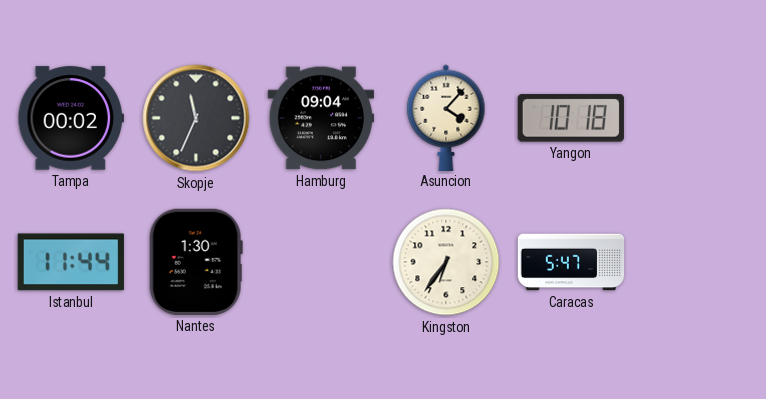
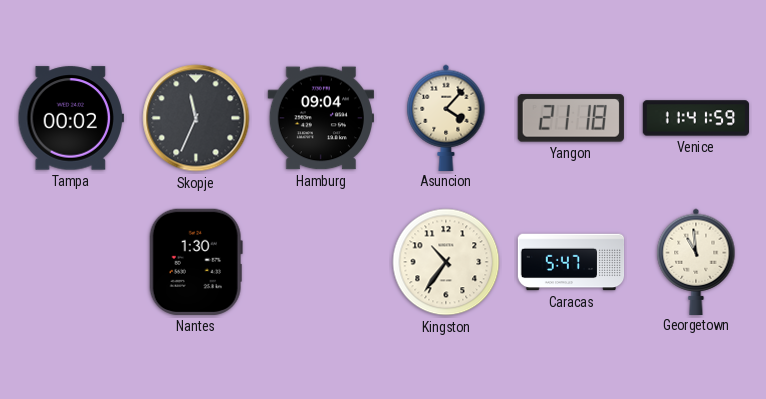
Yangon: 10:18 -> 21:18
Venice: none -> 11:41
Istanbul: 11:44 -> none
Kingston: 6:36 -> 10:36
Georgetown: none -> 10:59
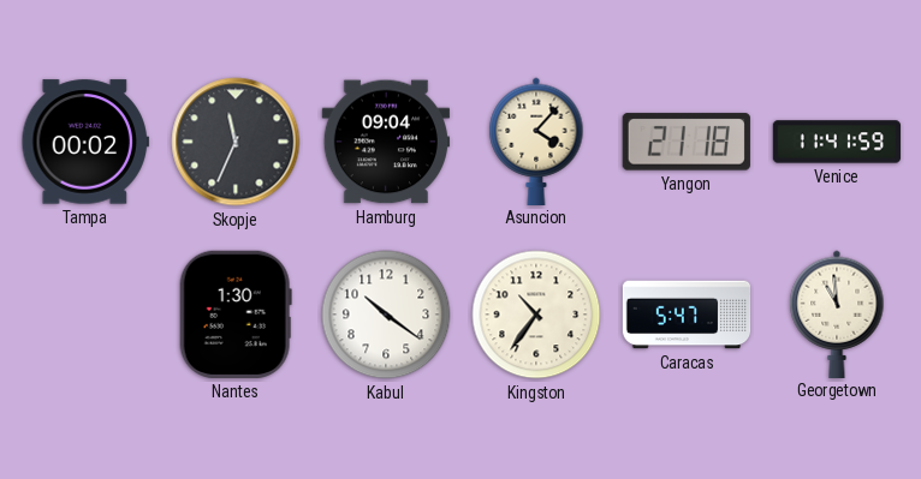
Kabul: none -> 10:21
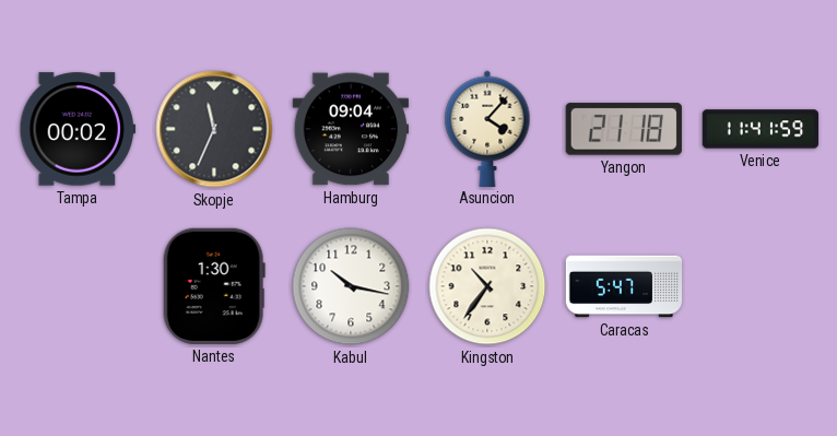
Kabul: 10:21 -> 10:17
Georgetown: 10:59 -> none
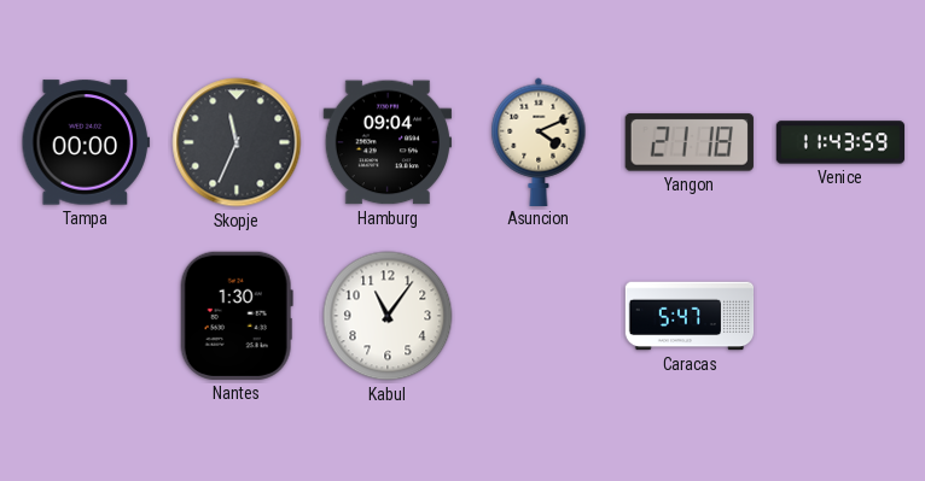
Tampa: 00:02 -> 00:00
Asuncion: 4:07 -> 4:11
Venice: 11:41 -> 11:43
Kabul: 10:17 -> 11:06
Kingston: 10:36 -> none
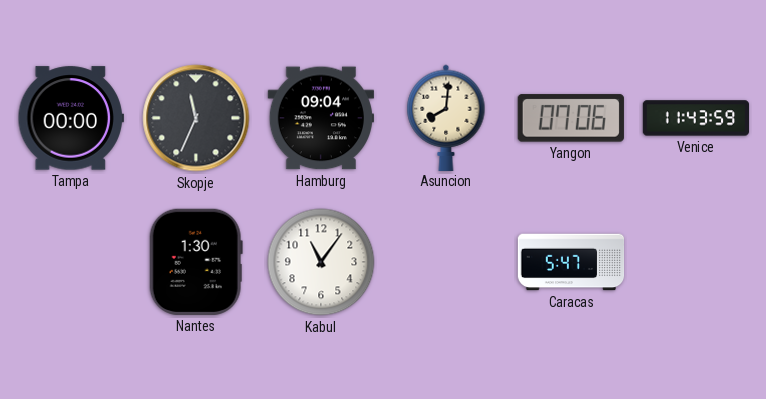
Asuncion: 4:11 -> 8:01
Yangon: 21:18 -> 07:06
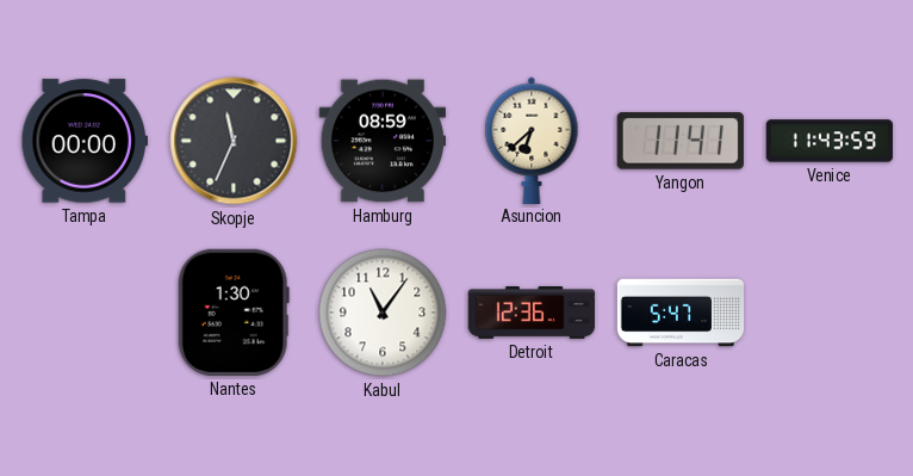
Hamburg: 09:04 -> 08:59
Asuncion: 8:01 -> 6:38
Yangon: 07:06 -> 11:41
Detroit: none -> 12:36
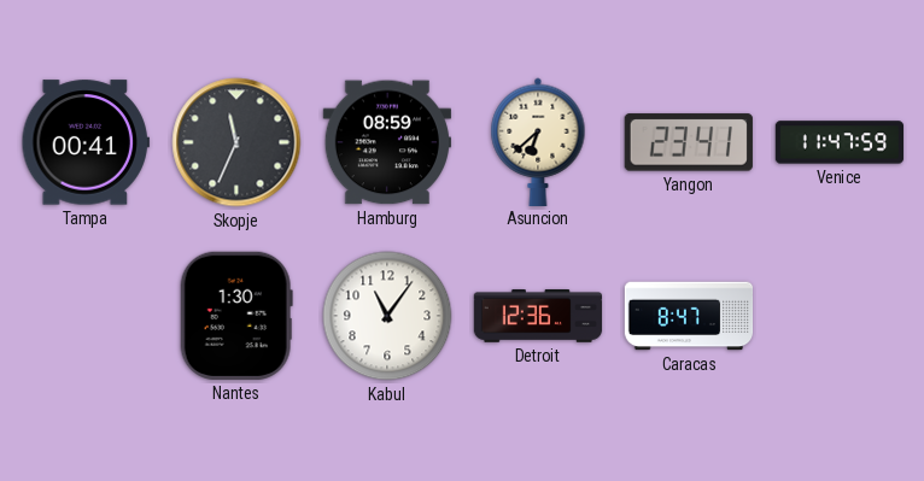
Tampa: 00:00 -> 00:41
Yangon: 11:41 -> 23:41
Venice: 11:43 -> 11:47
Caracas: 5:47 -> 8:47
